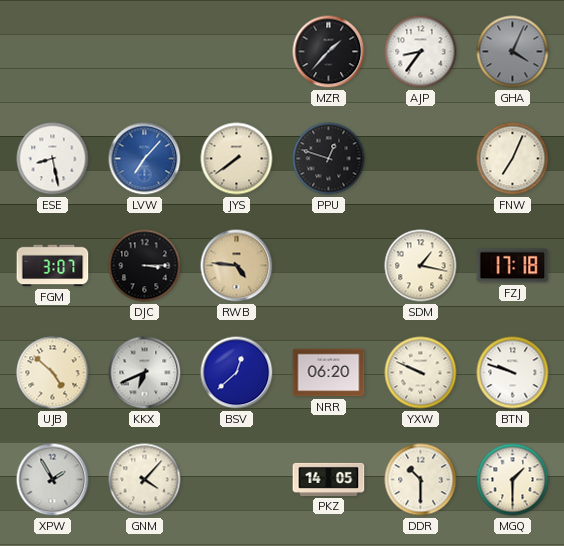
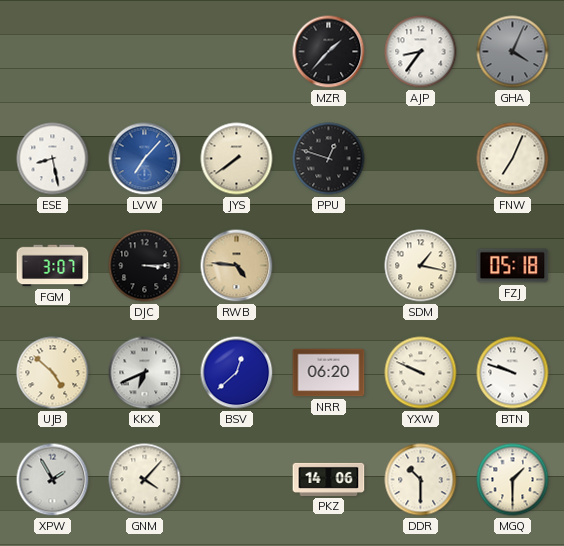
FZJ: 17:18 -> 05:18
PKZ: 14:05 -> 14:06
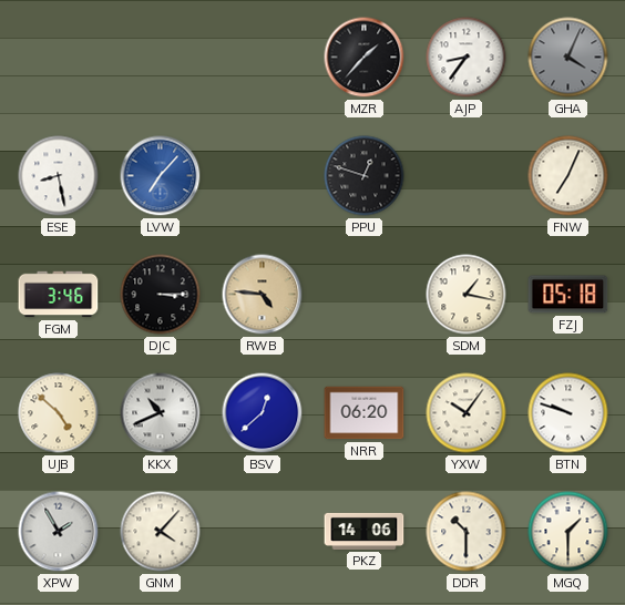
JYS: 7:39 -> none
FGM: 3:07 -> 3:46
KKX: 6:41 -> 10:41
YXW: 9:49 -> 10:06
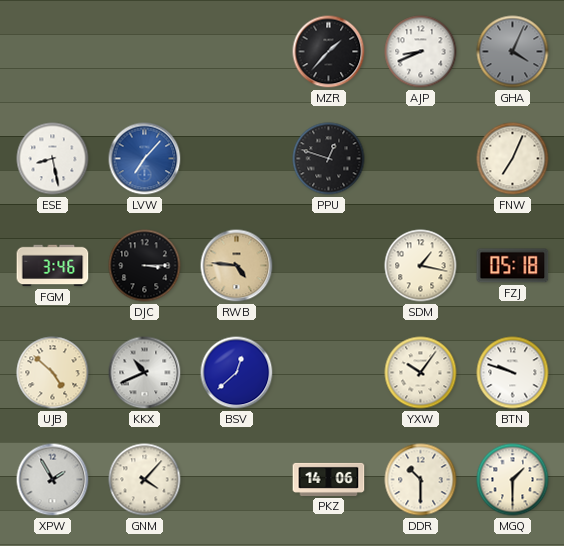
AJP: 8:36 -> 8:41
NRR: 06:20 -> none
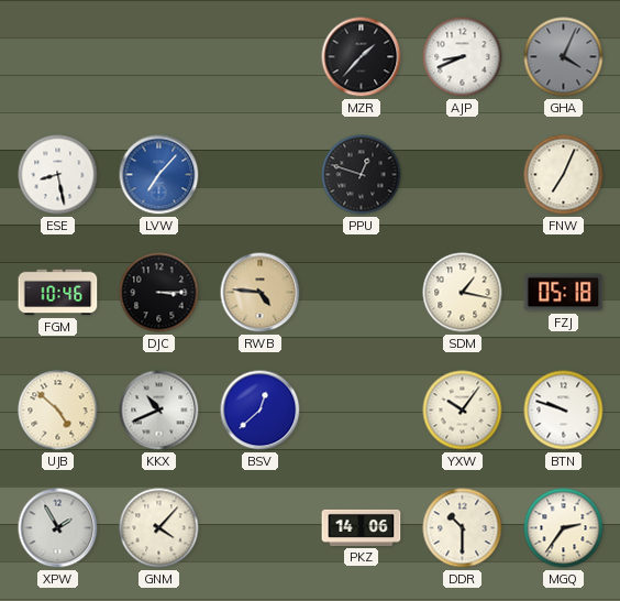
FGM: 3:46 -> 10:46
MGQ: 1:30 -> 2:36
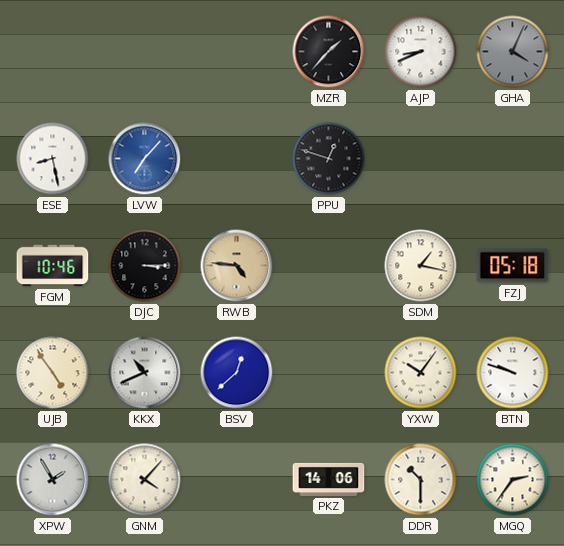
FNW: 7:04 -> none
UJB: 4:52 -> 4:54
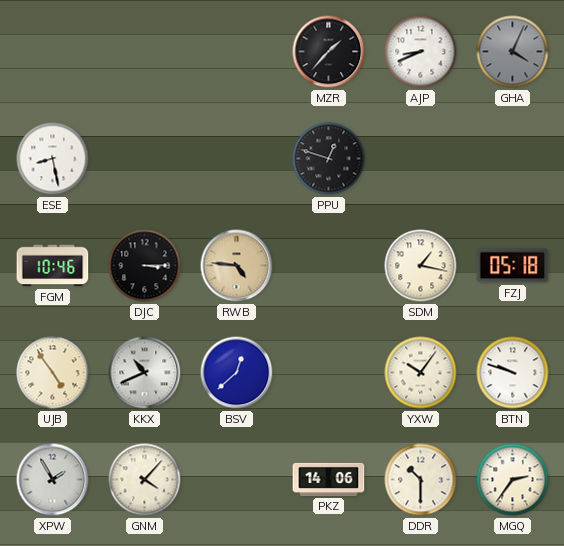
LVW: 7:07 -> none
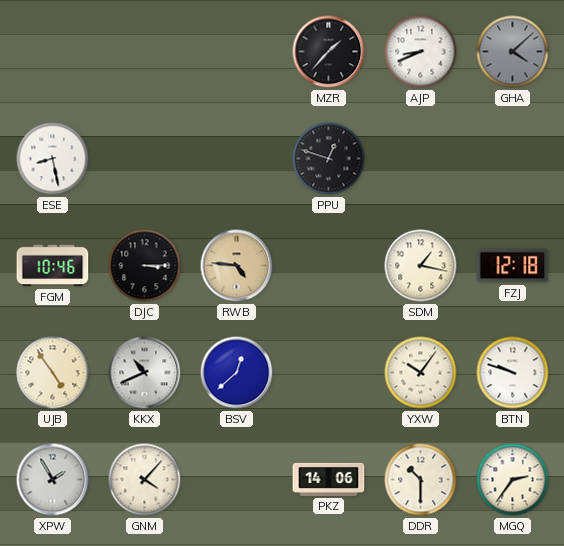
GHA: 4:04 -> 4:08
FZJ: 05:18 -> 12:18
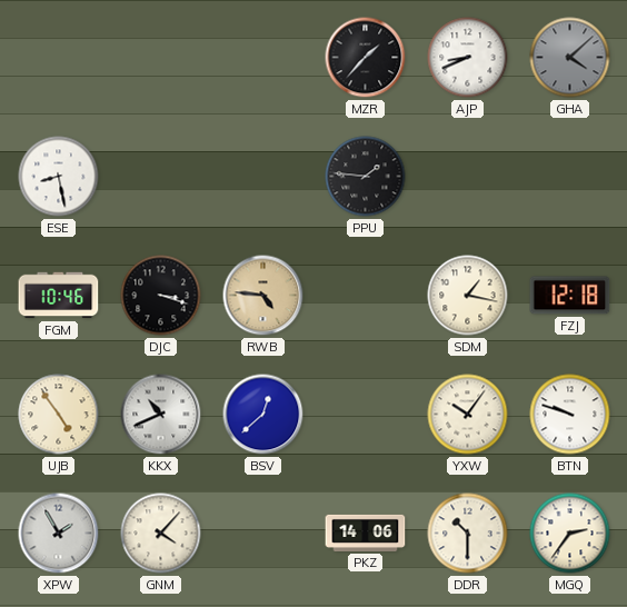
PPU: 12:48 -> 1:46
DJC: 3:15 -> 3:18
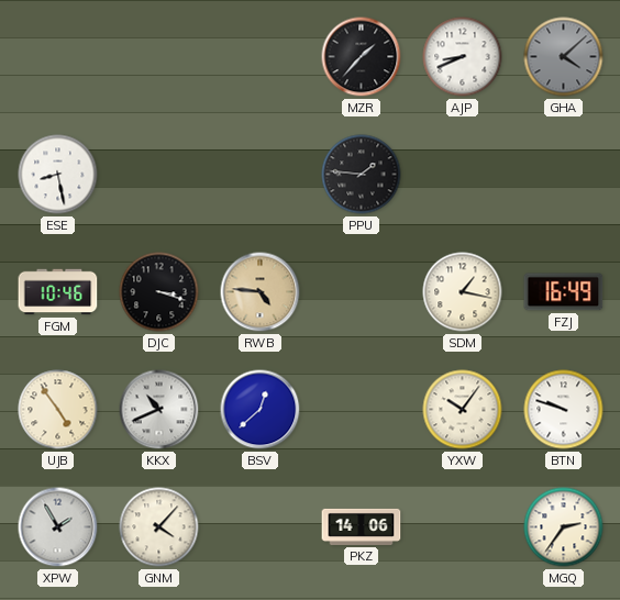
FZJ: 12:18 -> 16:49
DDR: 10:30 -> none
